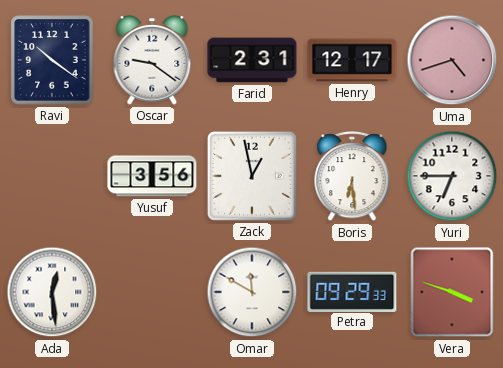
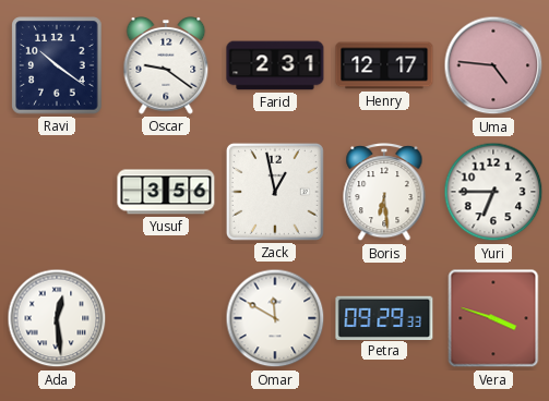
Uma: 4:42 -> 4:46
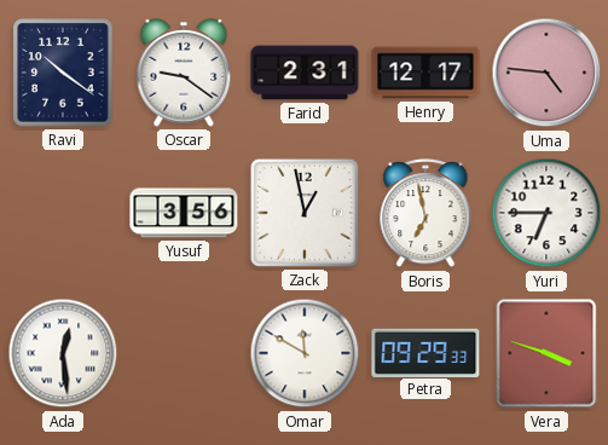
Boris: 6:29 -> 6:58
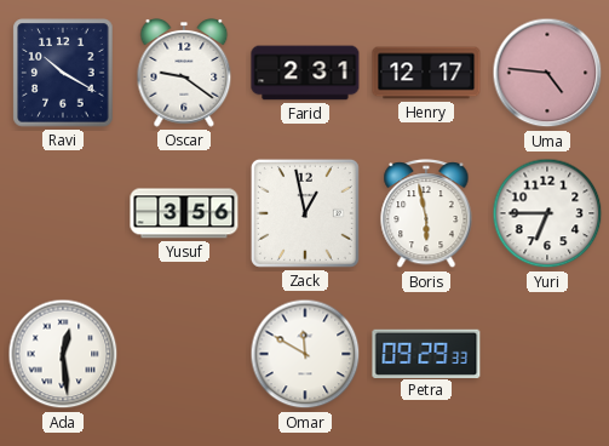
Ravi: 10:21 -> 10:20
Boris: 6:58 -> 5:58
Vera: 3:48 -> none
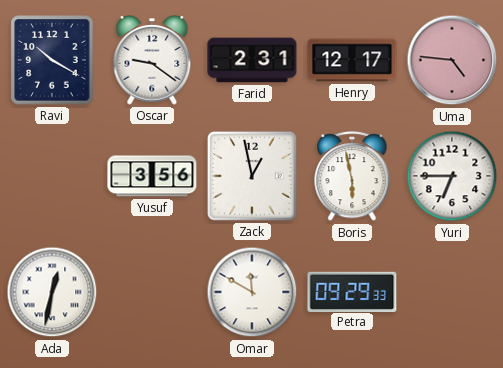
Ada: 12:29 -> 12:32
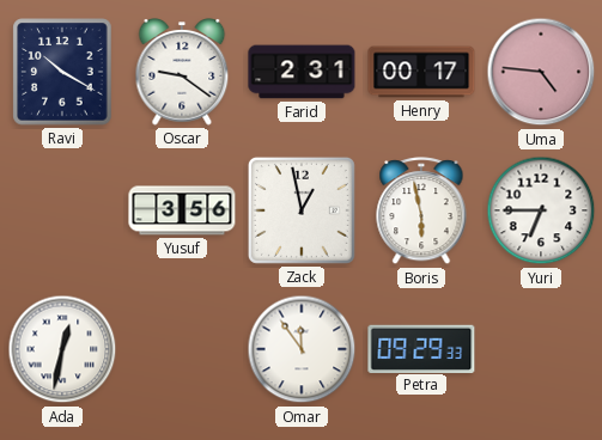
Henry: 12:17 -> 00:17
Omar: 11:50 -> 11:54
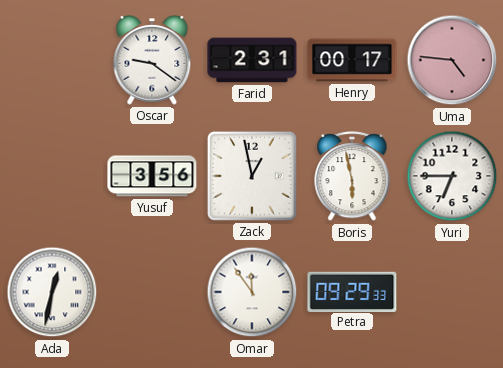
Ravi: 10:20 -> none
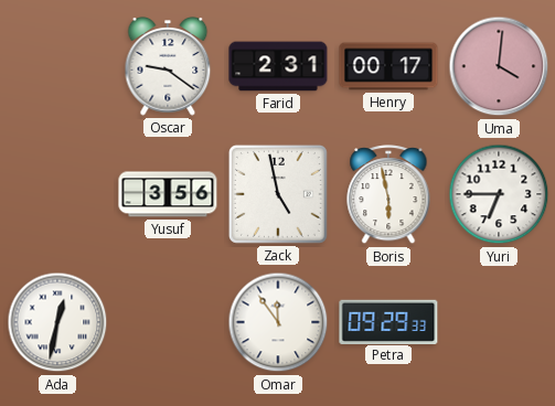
Uma: 4:46 -> 4:01
Zack: 12:58 -> 4:58
